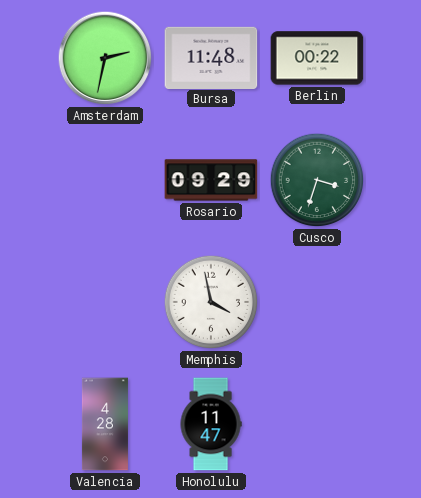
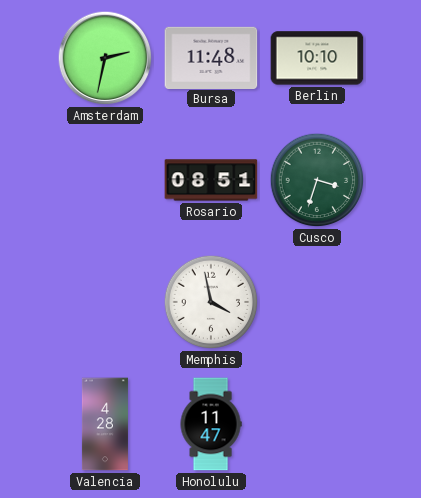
Berlin: 00:22 -> 10:10
Rosario: 09:29 -> 08:51
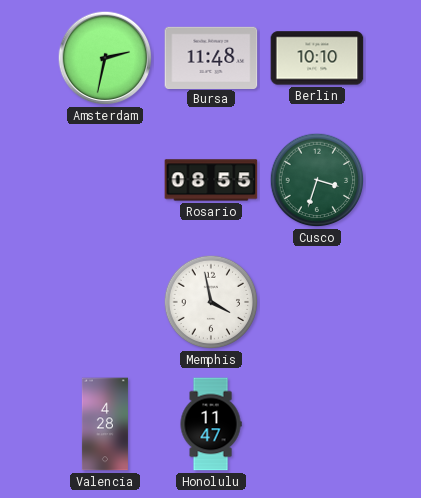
Rosario: 08:51 -> 08:55
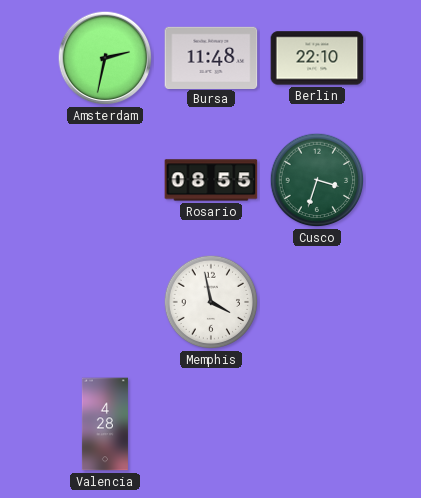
Berlin: 10:10 -> 22:10
Honolulu: 11:47 -> none
